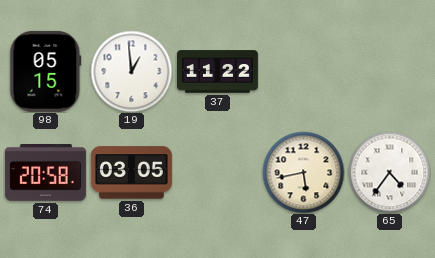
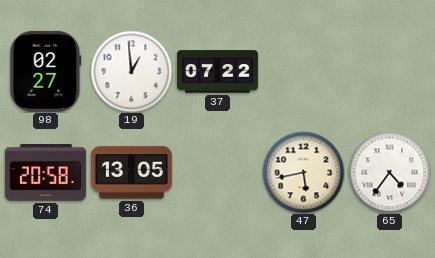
98: 05:15 -> 02:27
37: 11:22 -> 07:22
36: 03:05 -> 13:05
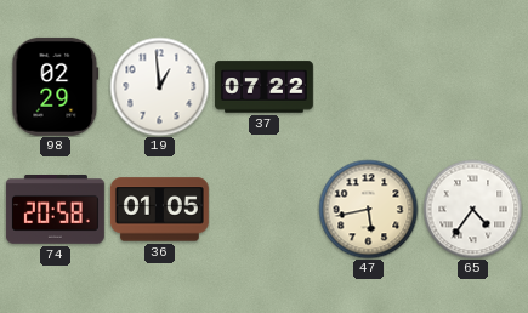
98: 02:27 -> 02:29
36: 13:05 -> 01:05
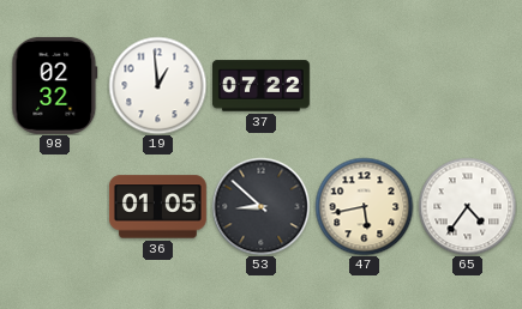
98: 02:29 -> 02:32
74: 20:58 -> none
53: none -> 8:52
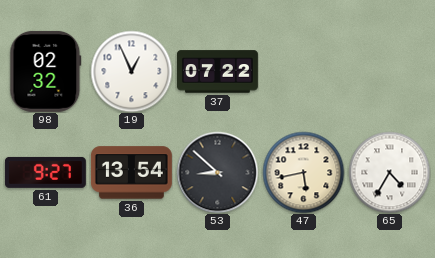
19: 12:59 -> 12:56
61: none -> 9:27
36: 01:05 -> 13:54
65: 4:36 -> 4:35
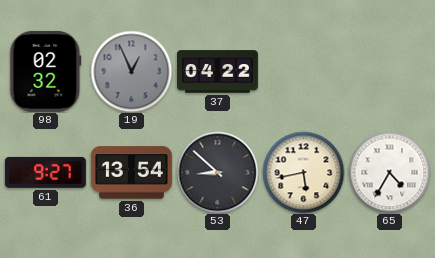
19 dial: white -> grey
37: 07:22 -> 04:22
